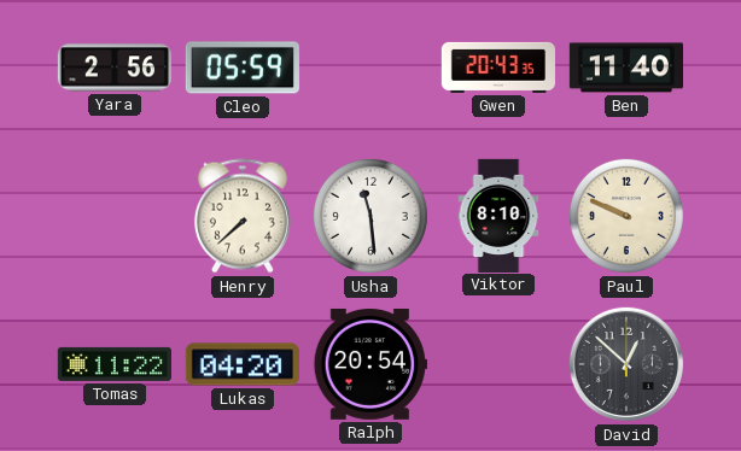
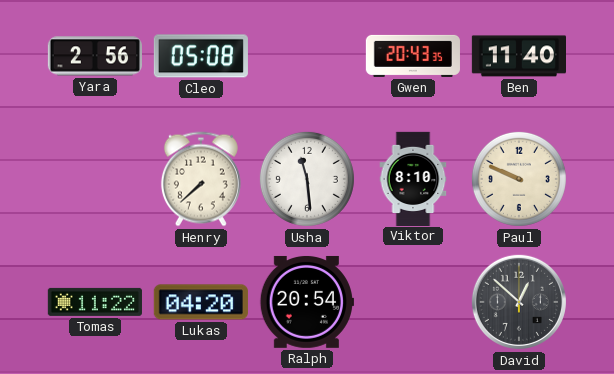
Cleo: 05:59 -> 05:08
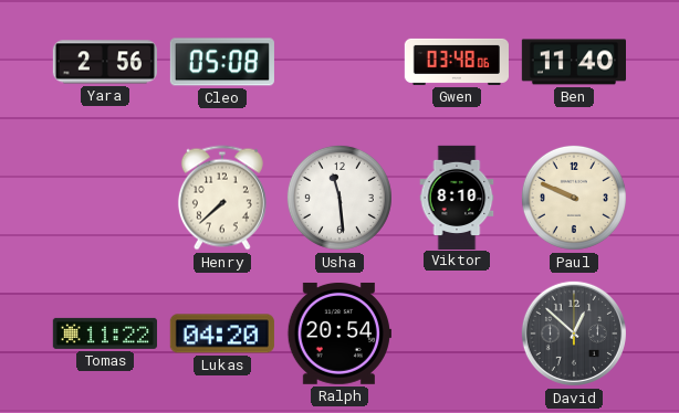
Gwen: 20:43 -> 03:48
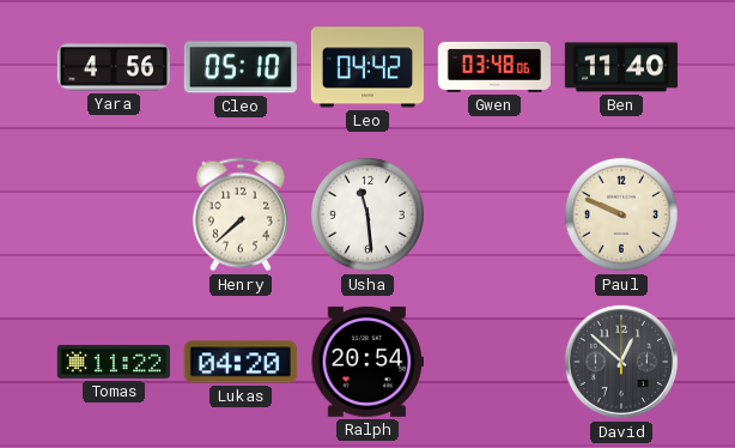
Yara: 2:56 -> 4:56
Cleo: 05:08 -> 05:10
Leo: none -> 04:42
Viktor: 8:10 -> none
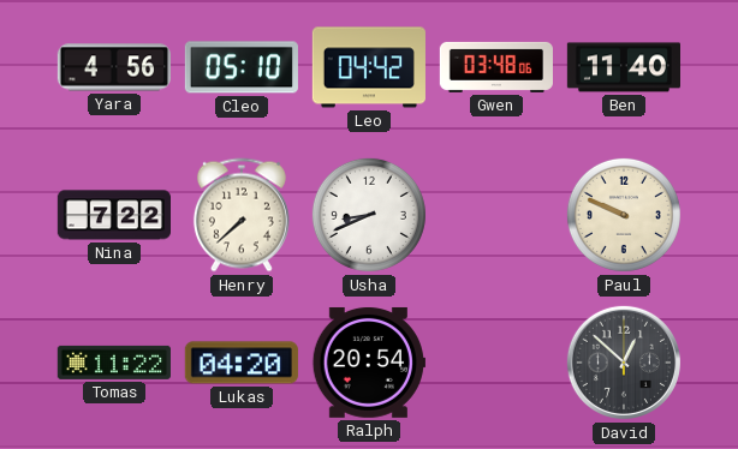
Nina: none -> 7:22
Usha: 11:29 -> 8:41
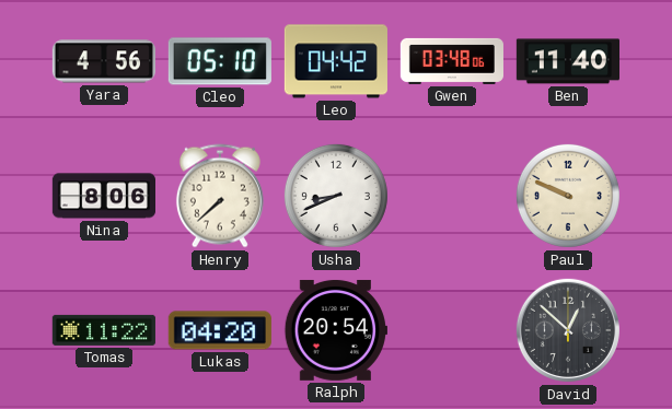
Nina: 7:22 -> 8:06
